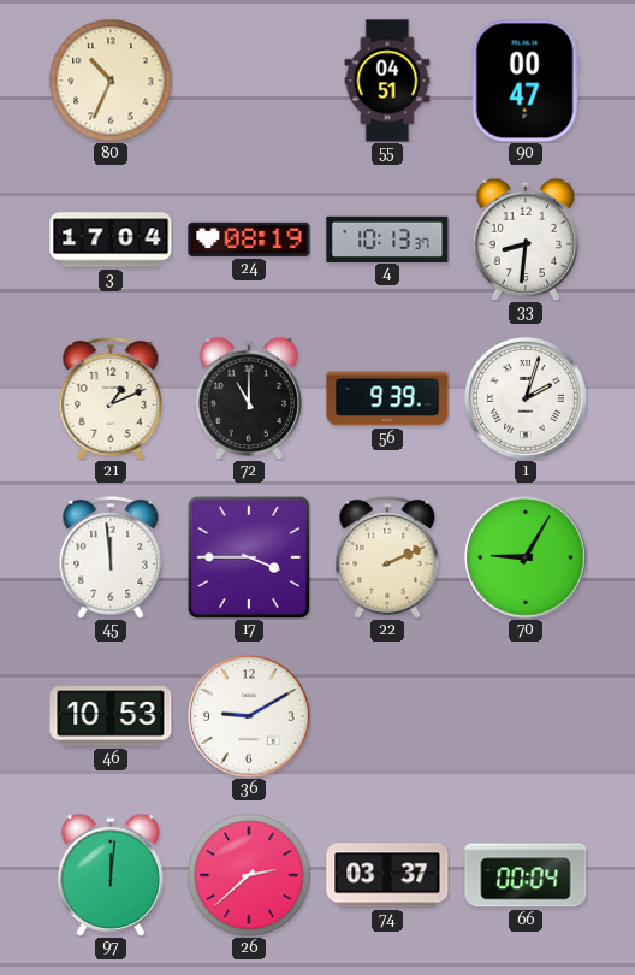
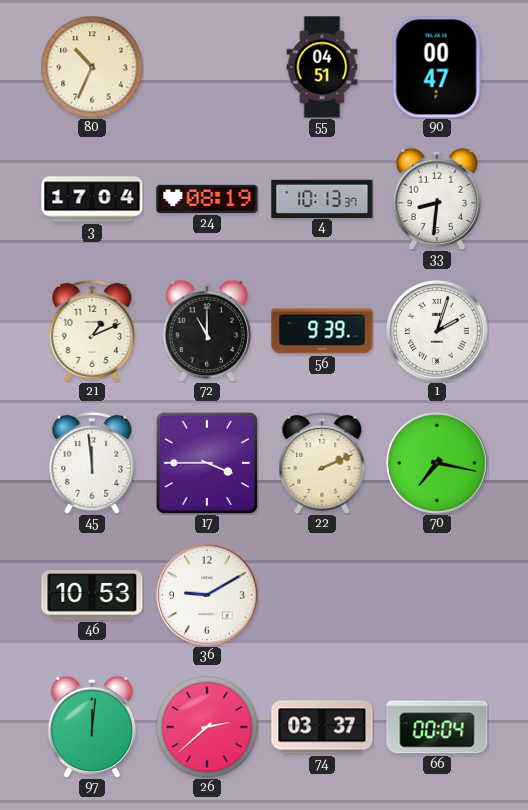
70: 9:05 -> 7:17
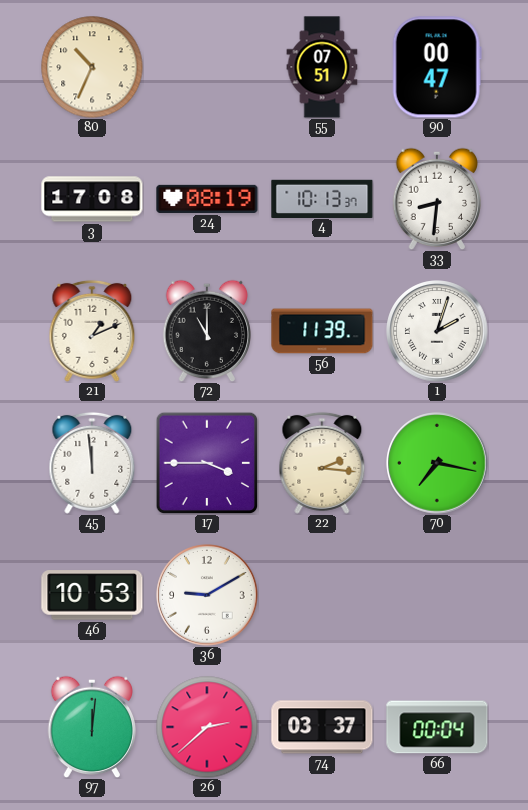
55: 04:51 -> 07:51
3: 17:04 -> 17:08
56: 9:39 -> 11:39
22: 2:11 -> 2:16
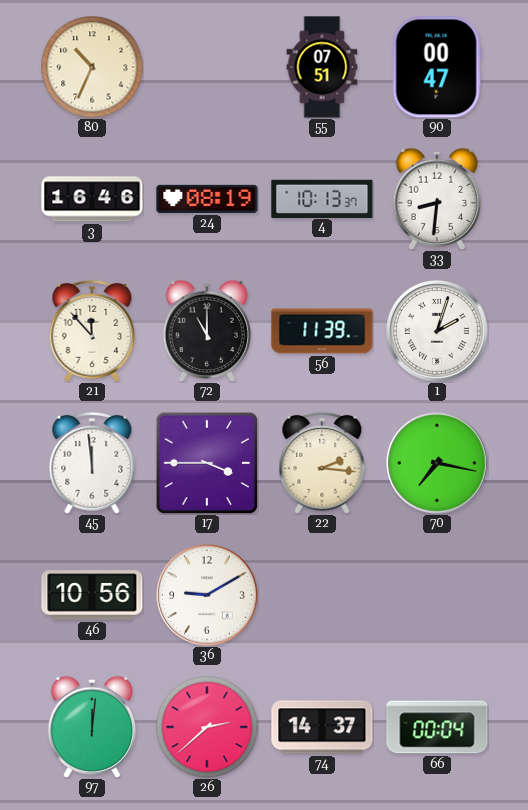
3: 17:08 -> 16:46
21: 1:11 -> 11:53
46: 10:53 -> 10:56
74: 03:37 -> 14:37
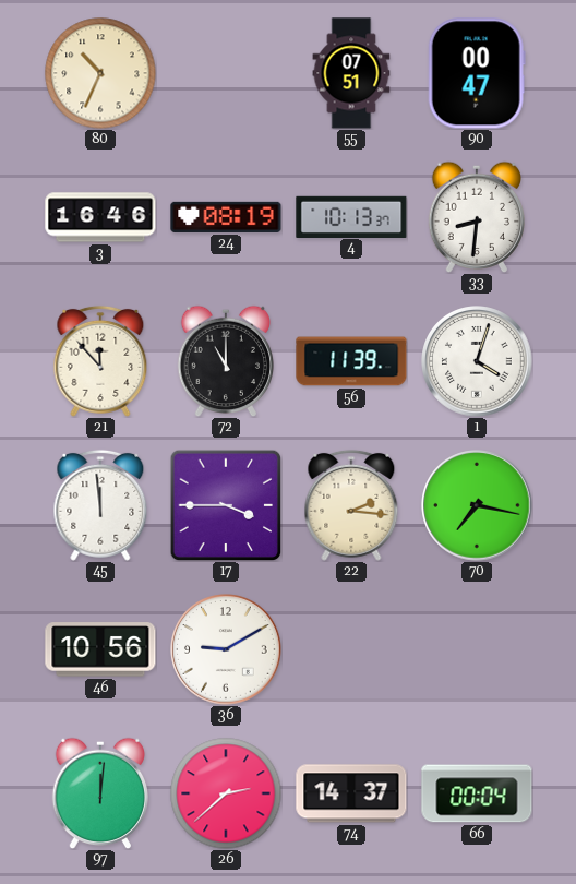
1: 2:03 -> 4:03
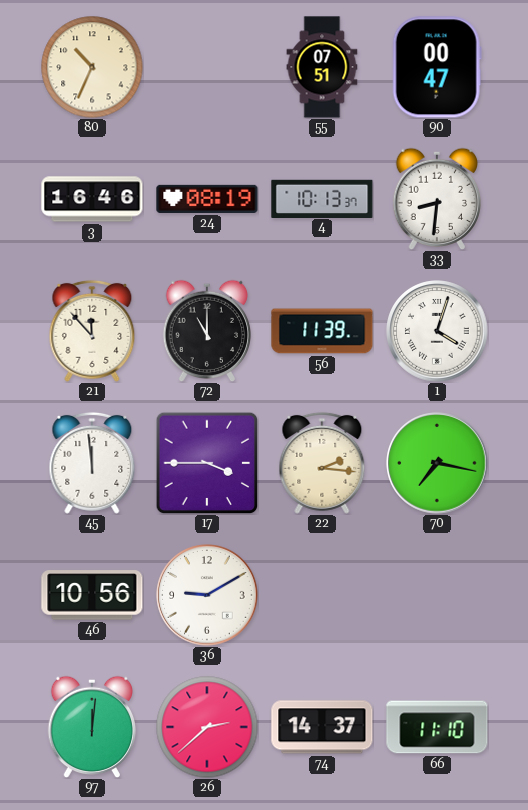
66: 00:04 -> 11:10
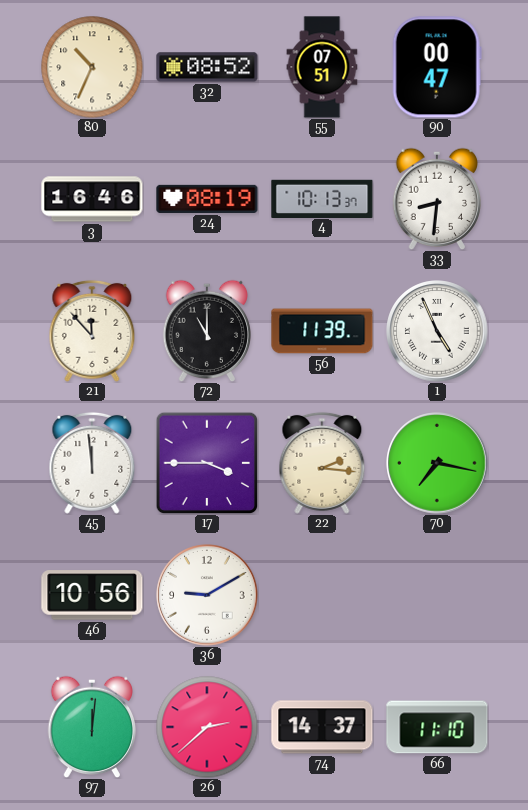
32: none -> 08:52
1: 4:03 -> 4:56
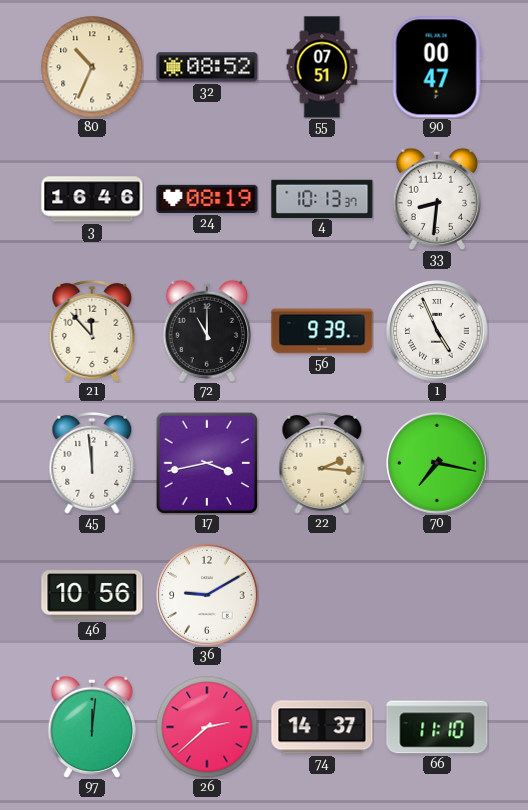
56: 11:39 -> 9:39
17: 3:45 -> 3:43
